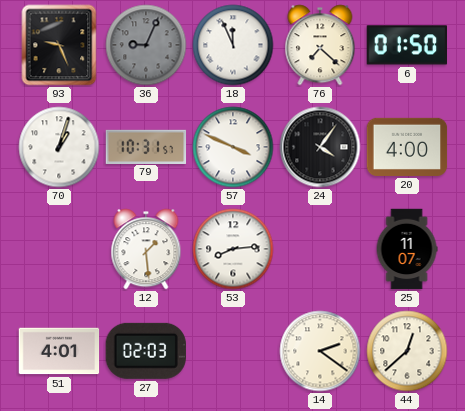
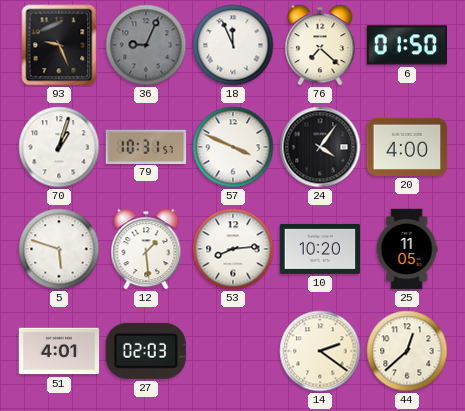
5: none -> 5:48
10: none -> 10:20
25: 11:07 -> 11:05
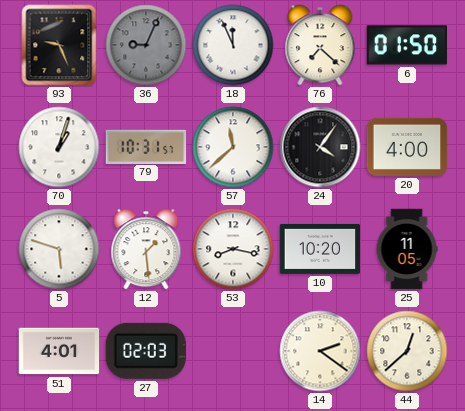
57: 3:49 -> 11:38
53: 8:14 -> 8:17
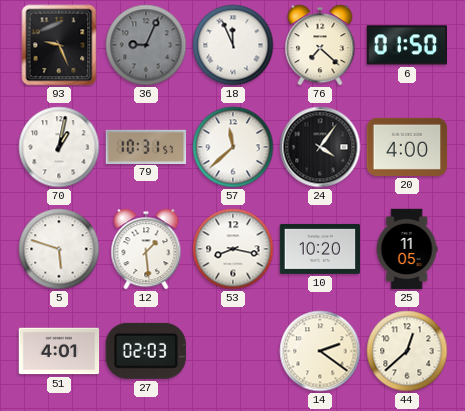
70: 1:03 -> 1:02
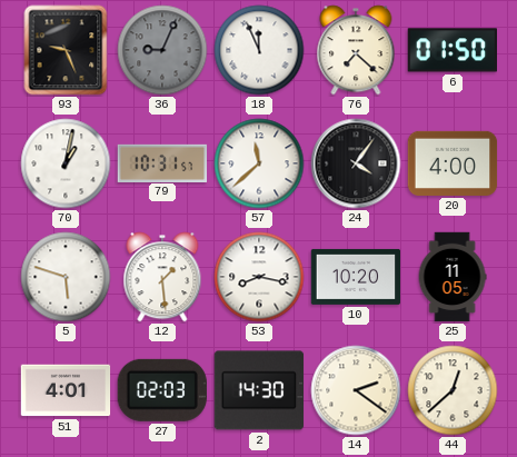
2: none -> 14:30
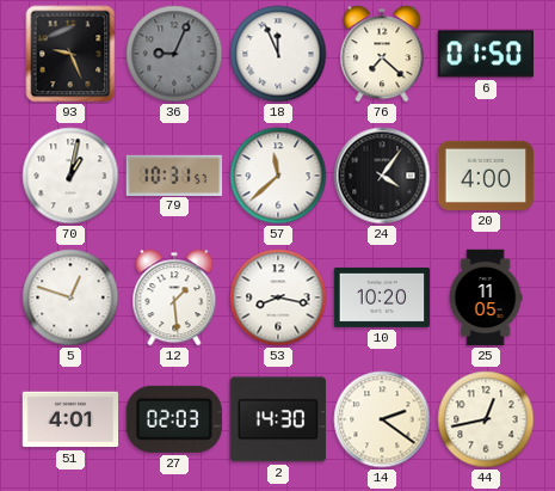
5: 5:48 -> 12:48
44: 12:38 -> 12:43
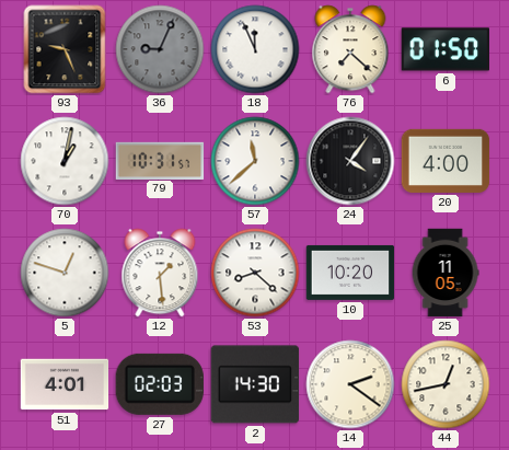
53: 8:17 -> 8:22
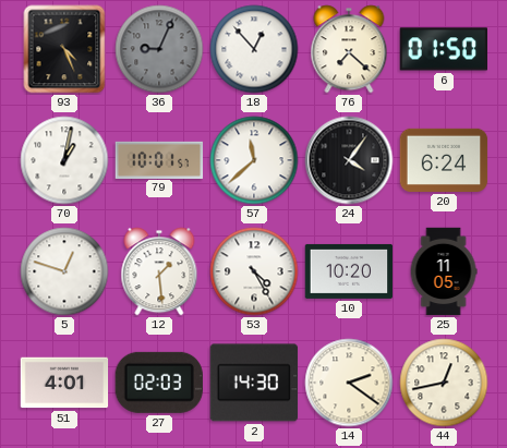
93: 9:26 -> 4:26
18: 11:56 -> 12:53
79: 10:31 -> 10:01
20: 4:00 -> 6:24
53: 8:22 -> 4:25
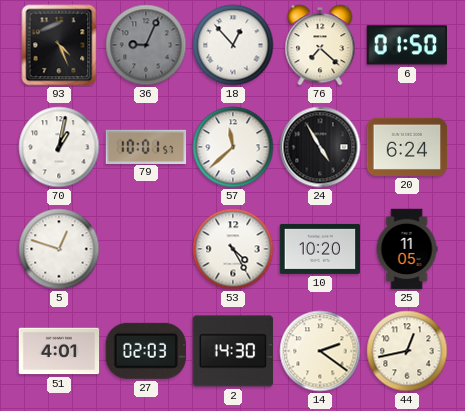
24: 4:06 -> 4:55
12: 1:29 -> none
